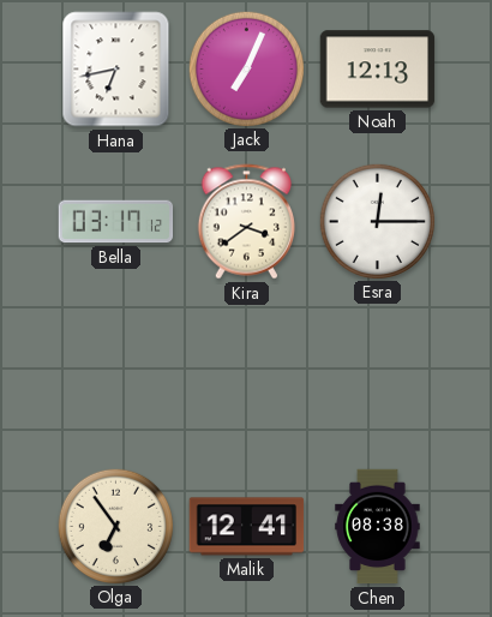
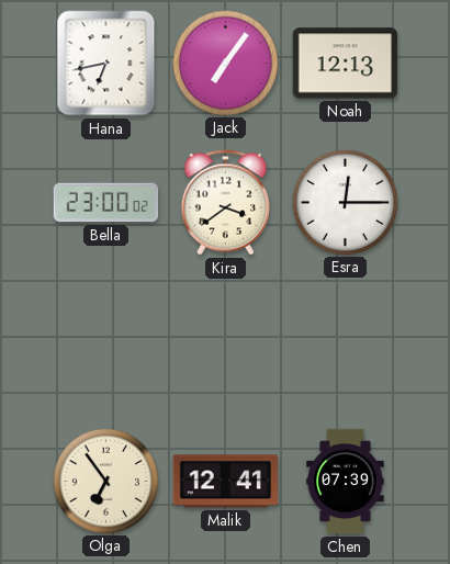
Jack: 7:04 -> 7:06
Bella: 03:17 -> 23:00
Chen: 08:38 -> 07:39
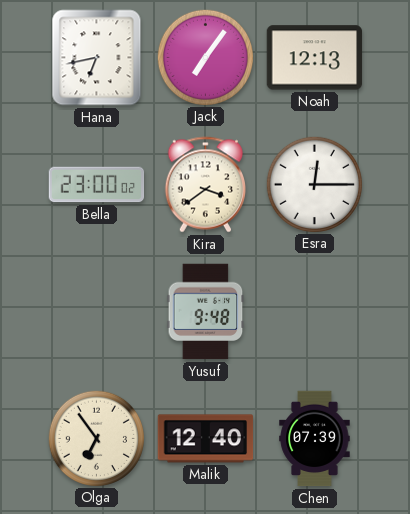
Yusuf: none -> 9:48
Malik: 12:41 -> 12:40
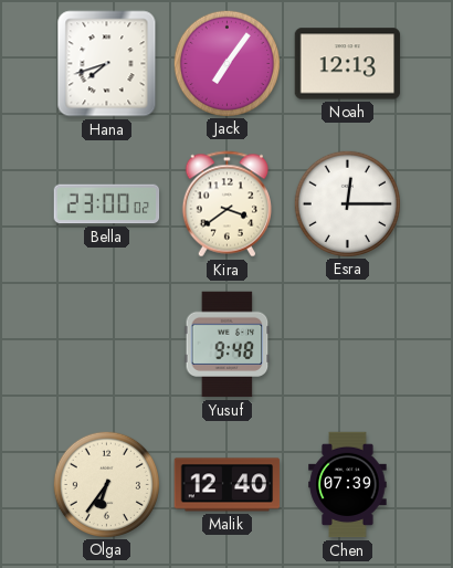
Hana: 6:43 -> 7:42
Olga: 6:54 -> 6:36
